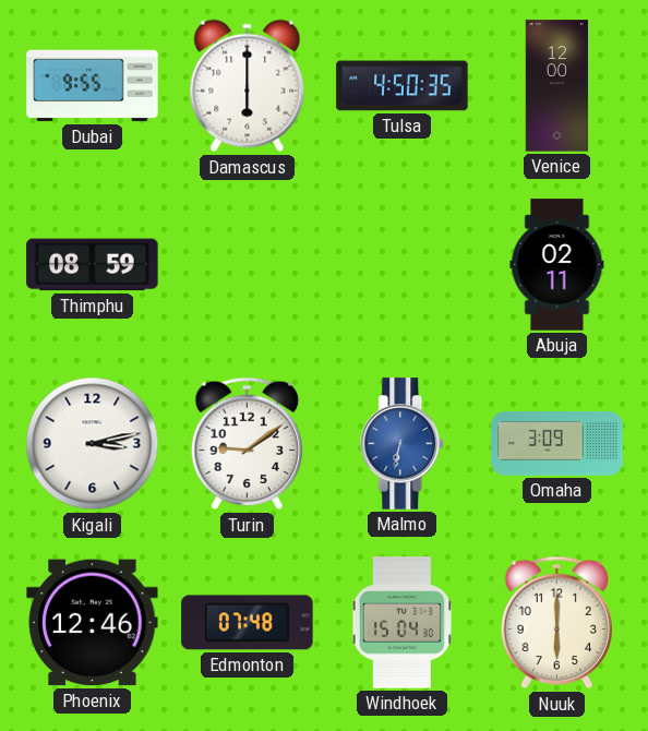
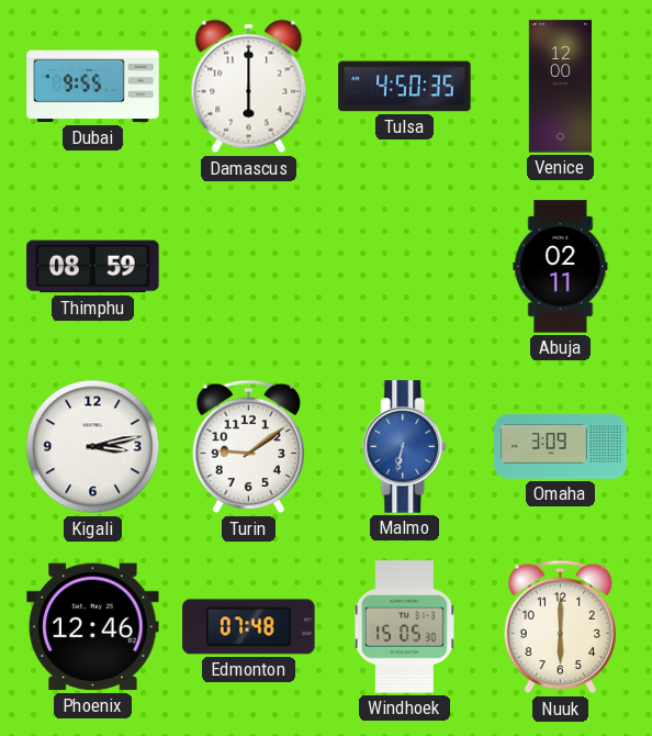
Windhoek: 15:04 -> 15:05
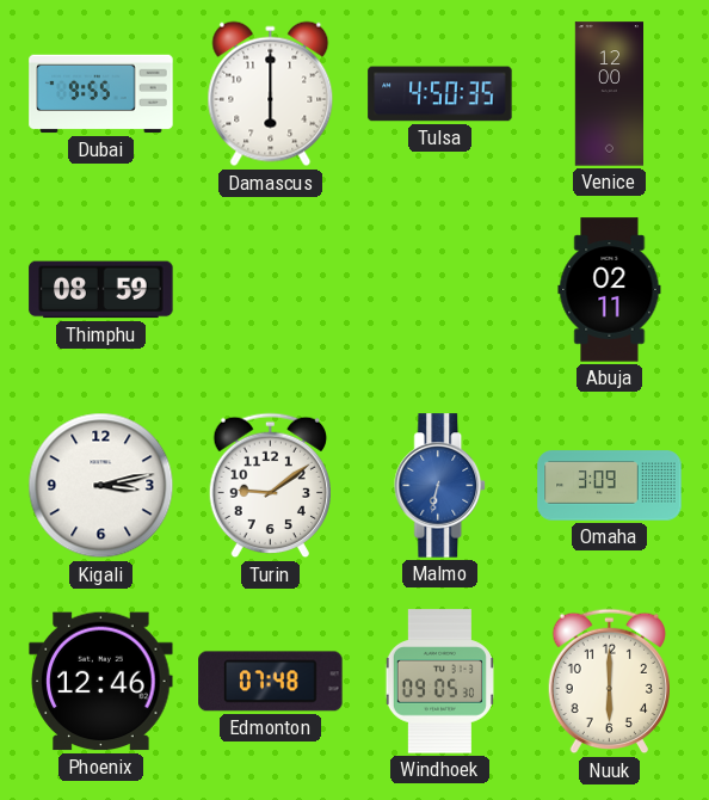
Windhoek: 15:05 -> 09:05
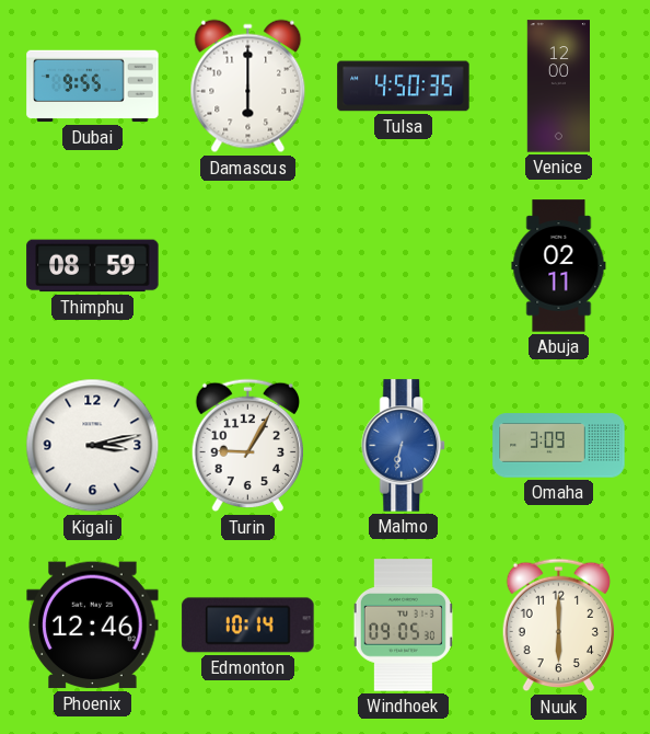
Turin: 9:09 -> 9:05
Edmonton: 07:48 -> 10:14
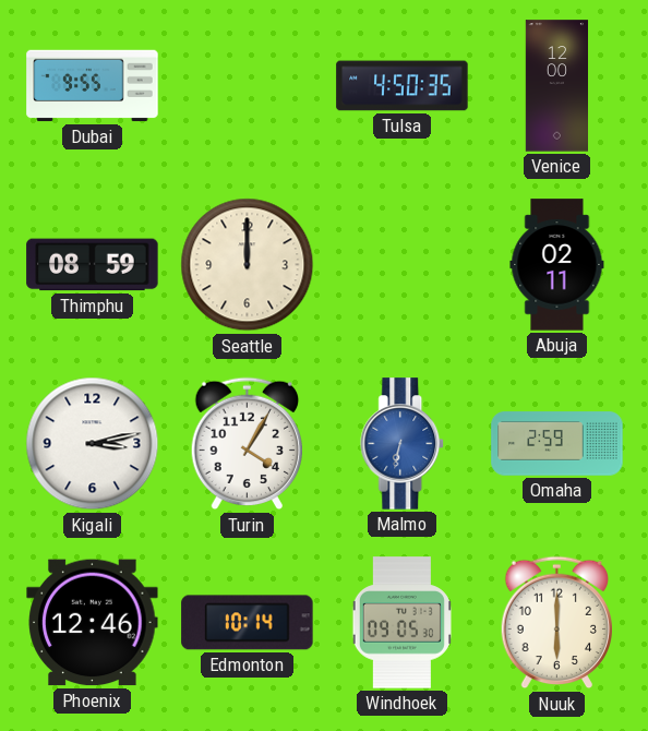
Damascus: 6:00 -> none
Seattle: none -> 12:00
Turin: 9:05 -> 4:05
Omaha: 3:09 -> 2:59
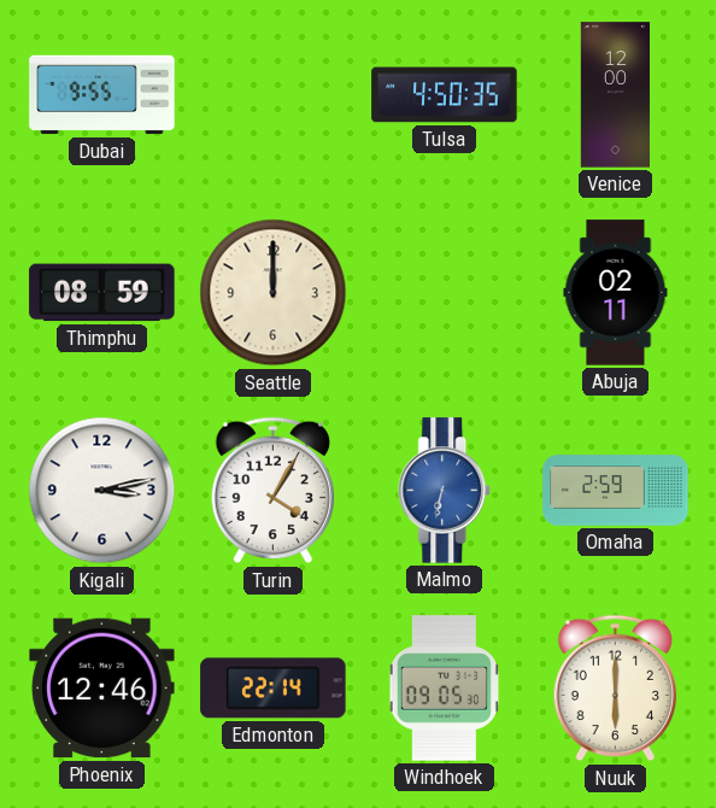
Edmonton: 10:14 -> 22:14
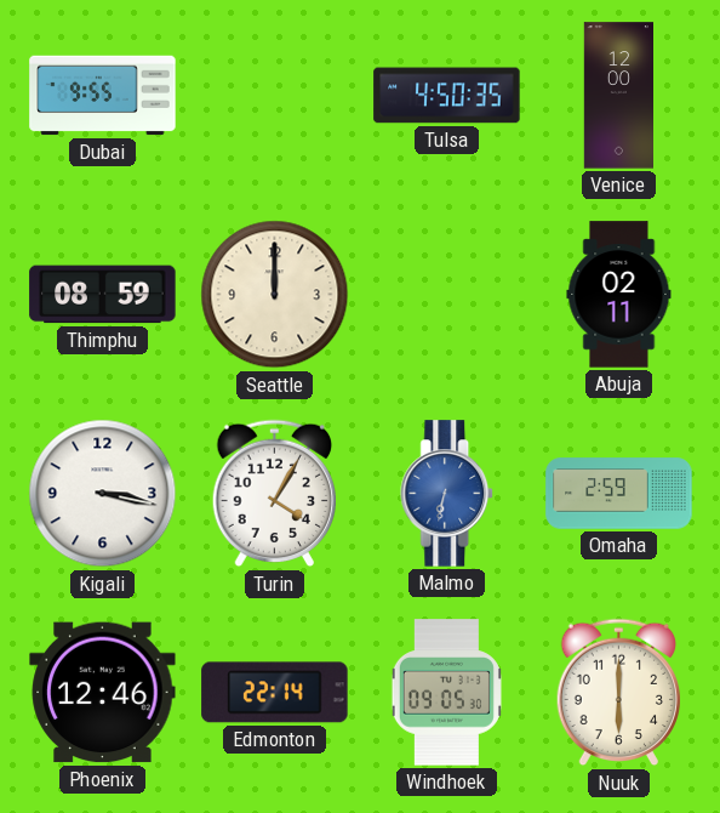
Kigali: 3:13 -> 3:17
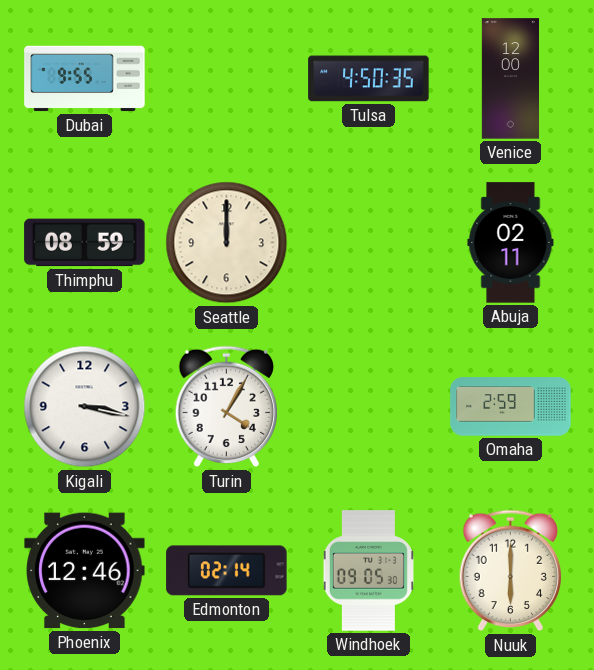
Malmo: 6:32 -> none
Edmonton: 22:14 -> 02:14
